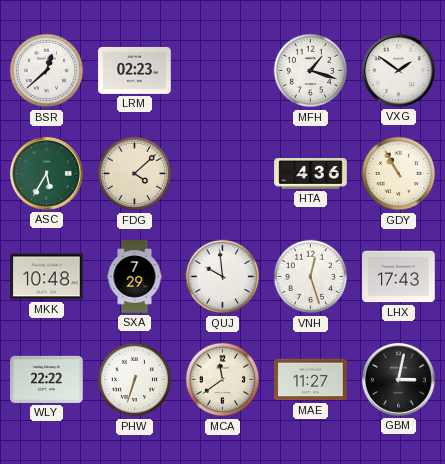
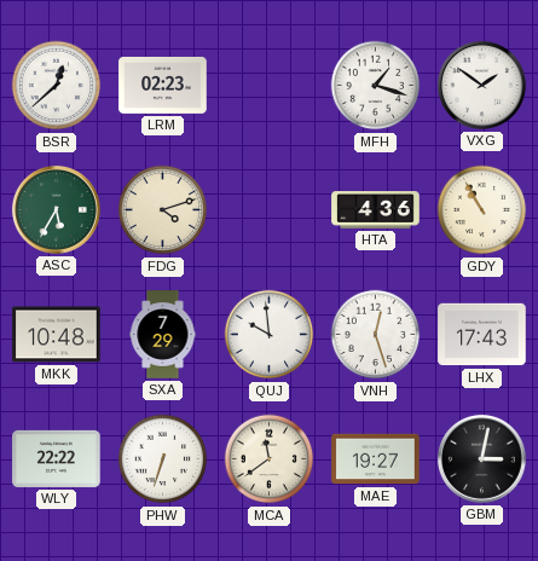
FDG: 4:08 -> 4:12
MAE: 11:27 -> 19:27
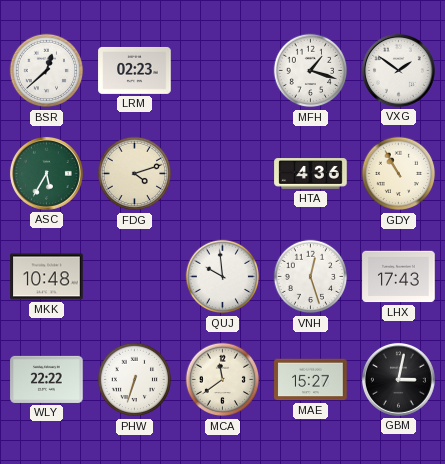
SXA: 7:29 -> none
MAE: 19:27 -> 15:27
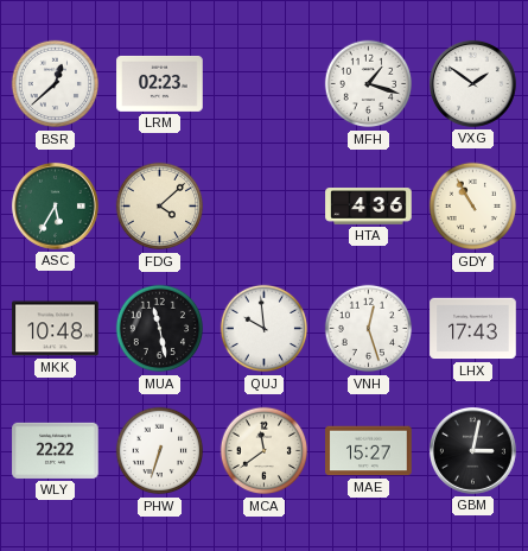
FDG: 4:12 -> 4:08
MUA: none -> 11:28
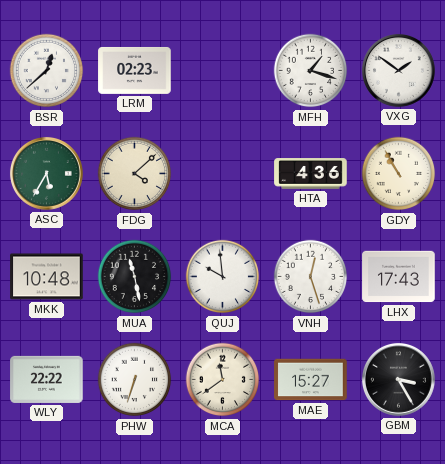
GBM: 3:02 -> 3:25
